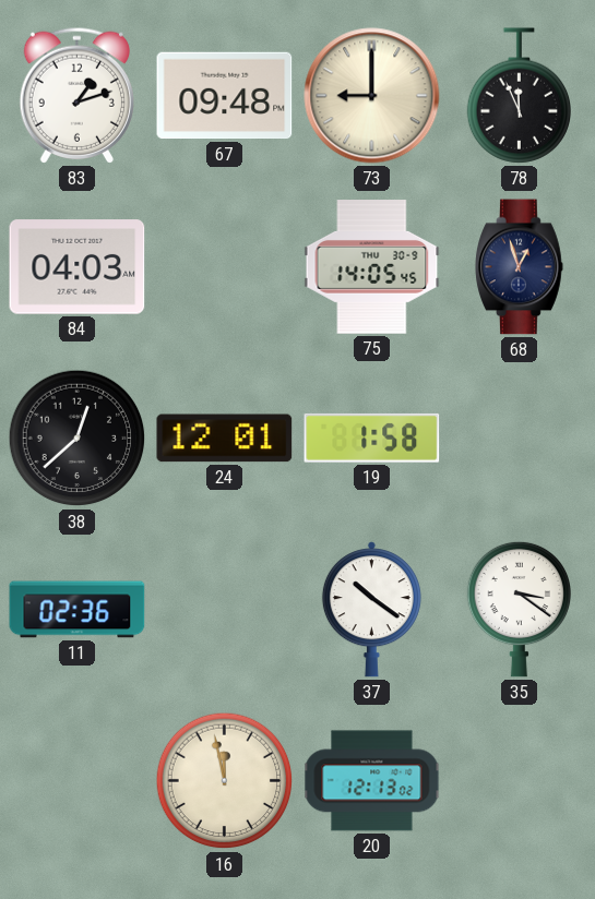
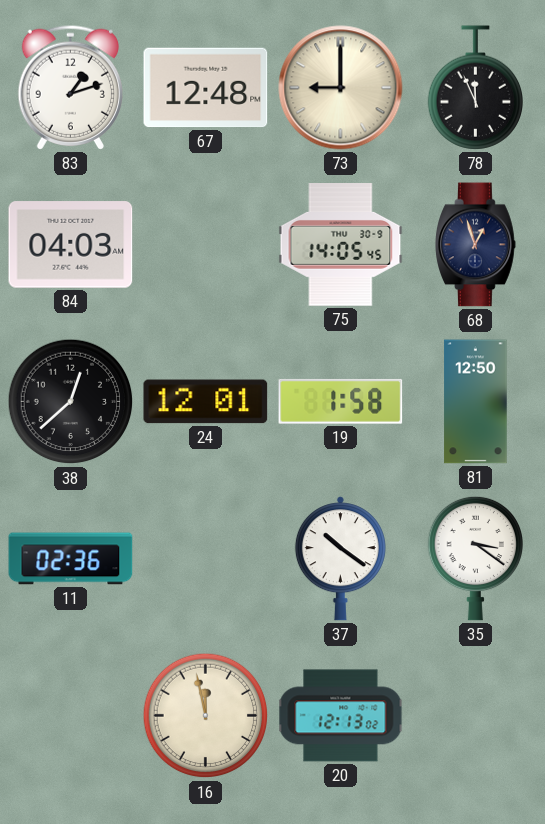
67: 09:48 -> 12:48
81: none -> 12:50
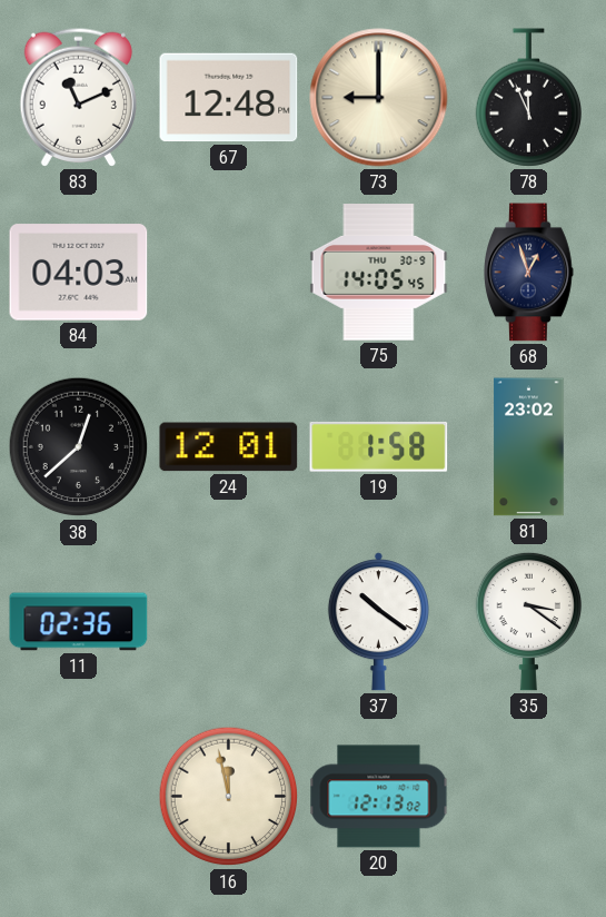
83: 1:12 -> 11:11
81: 12:50 -> 23:02
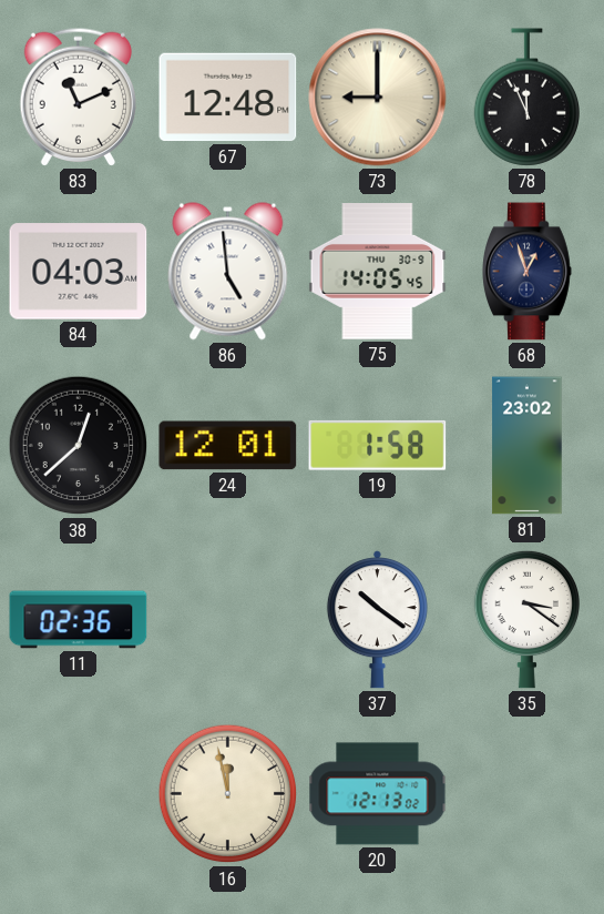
86: none -> 4:59
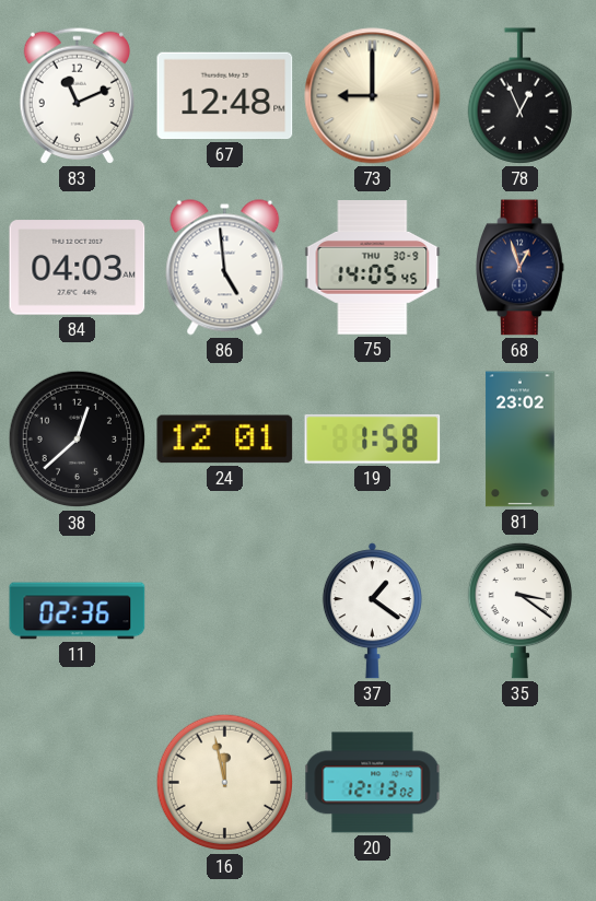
78: 11:56 -> 12:56
37: 10:21 -> 1:21
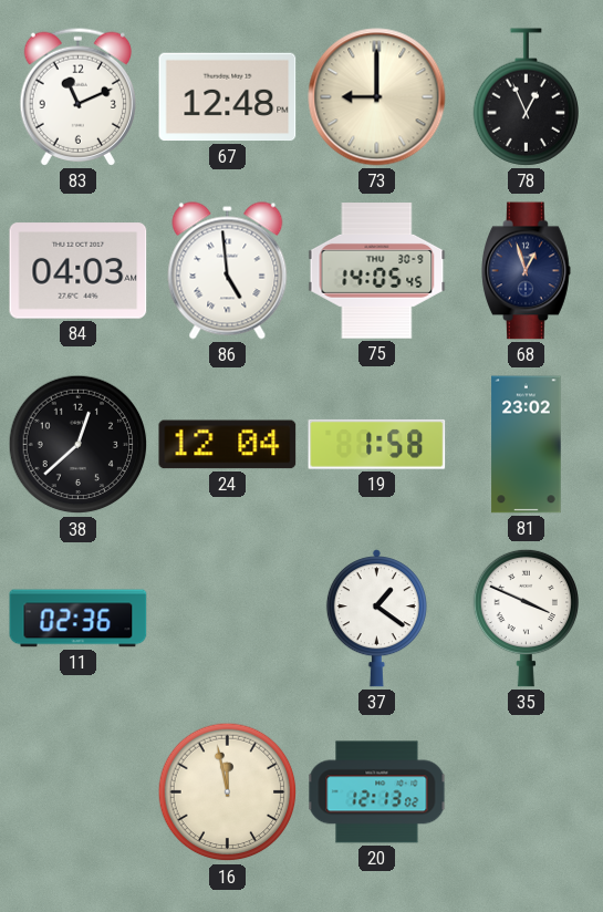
24: 12:01 -> 12:04
35: 3:21 -> 3:49
